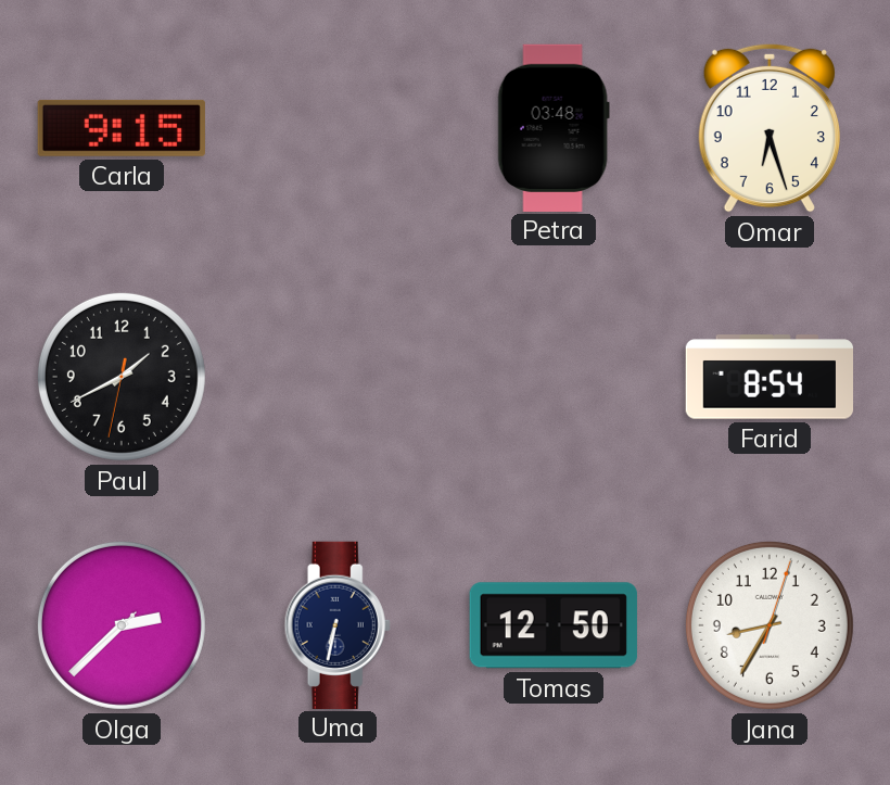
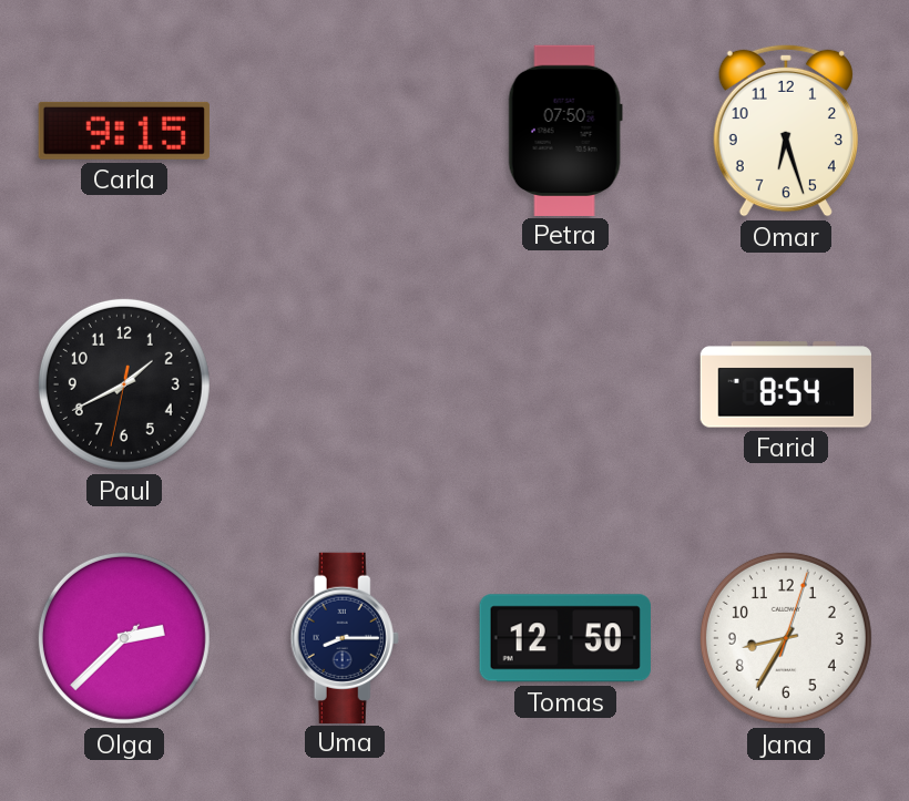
Petra: 03:48 -> 07:50
Uma: 6:32 -> 8:15
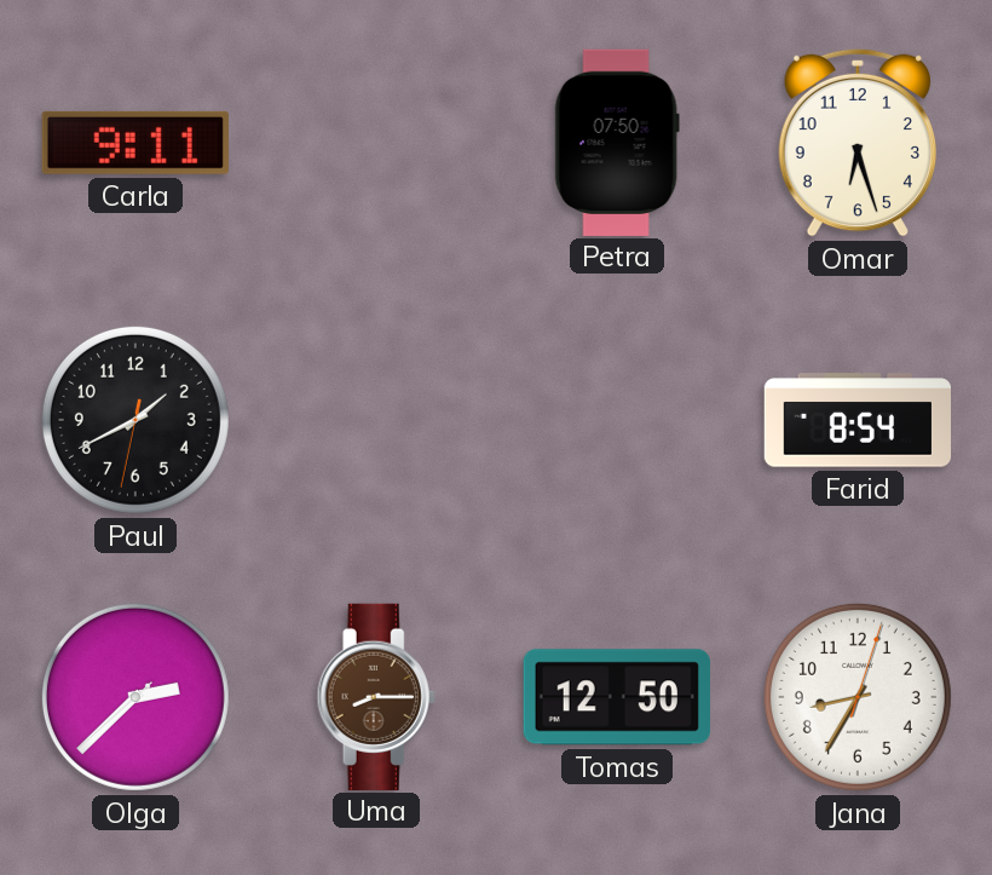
Carla: 9:15 -> 9:11
Uma dial: navy -> brown
